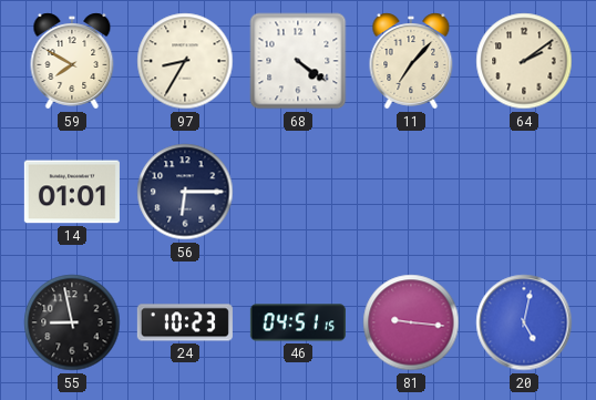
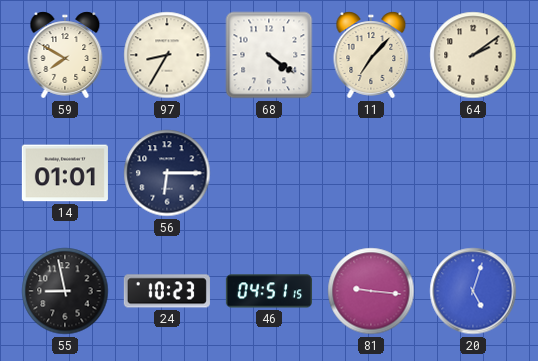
20: 5:02 -> 5:03
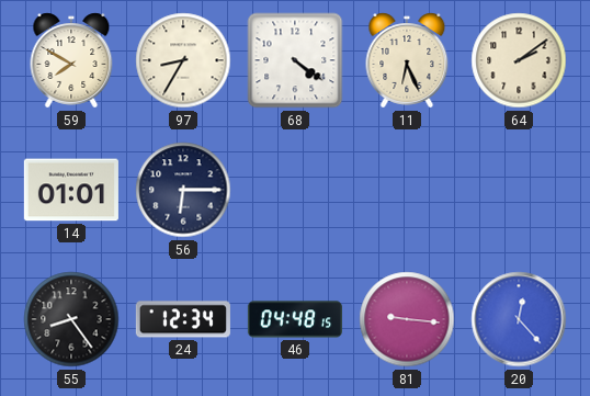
11: 7:07 -> 6:26
55: 8:58 -> 8:24
24: 10:23 -> 12:34
46: 04:51 -> 04:48
20: 5:03 -> 12:23
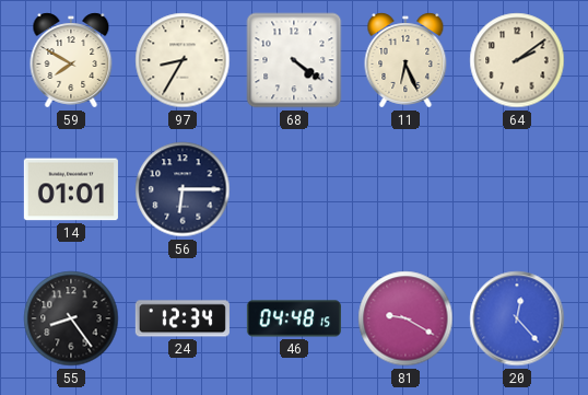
81: 9:16 -> 9:20
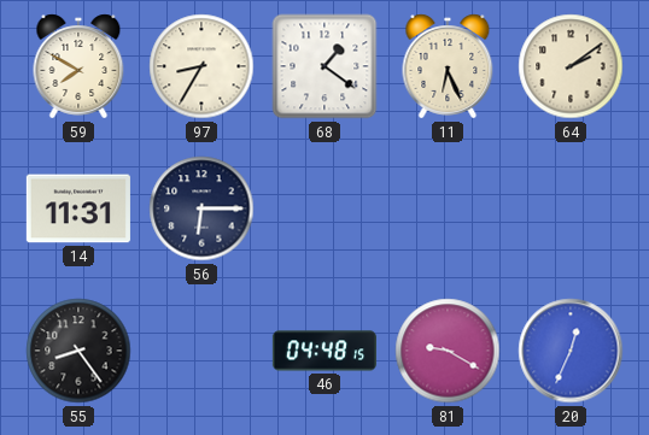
68: 4:21 -> 1:21
14: 01:01 -> 11:31
24: 12:34 -> none
20: 12:23 -> 12:34
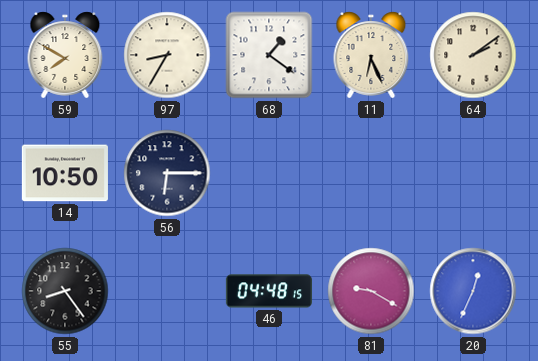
14: 11:31 -> 10:50
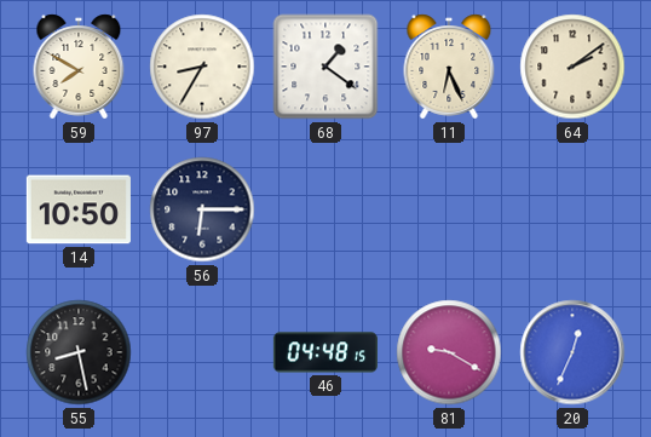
55: 8:24 -> 8:28
